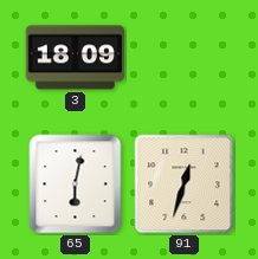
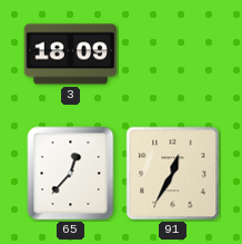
65: 6:02 -> 12:37
91: 12:33 -> 12:35
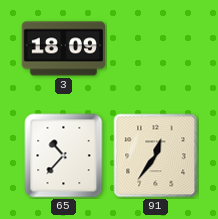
65: 12:37 -> 10:37
91: 12:35 -> 12:36
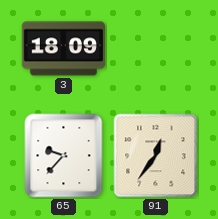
65: 10:37 -> 9:37
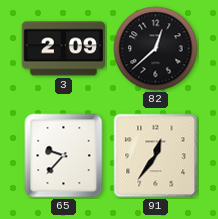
3: 18:09 -> 2:09
82: none -> 12:38
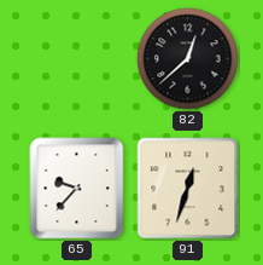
3: 2:09 -> none
91: 12:36 -> 12:33
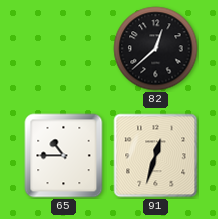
65: 9:37 -> 10:45
